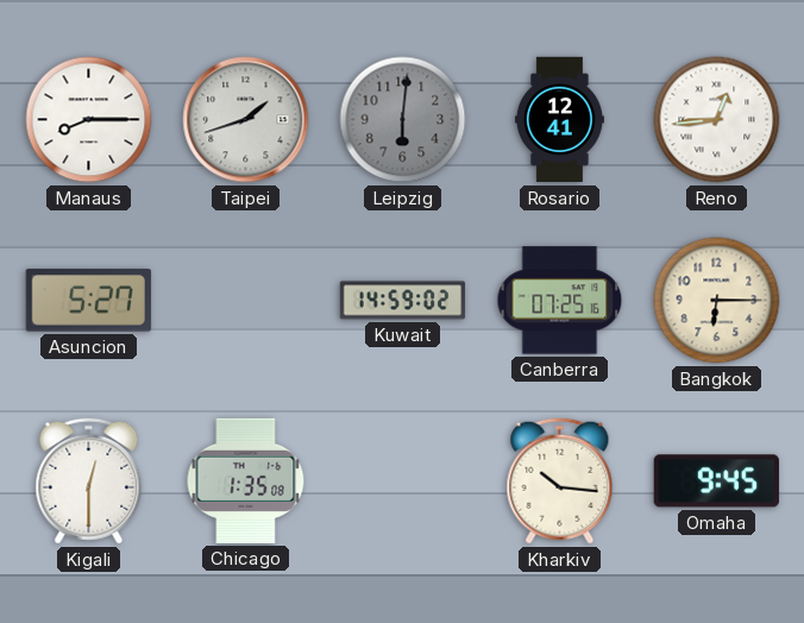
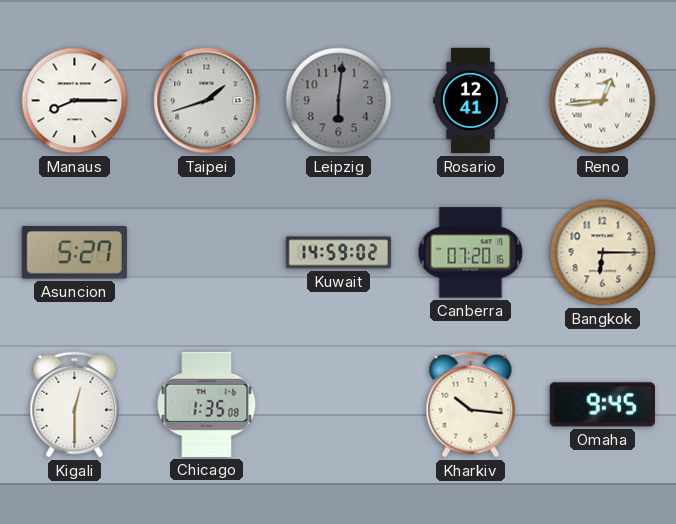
Canberra: 07:25 -> 07:20
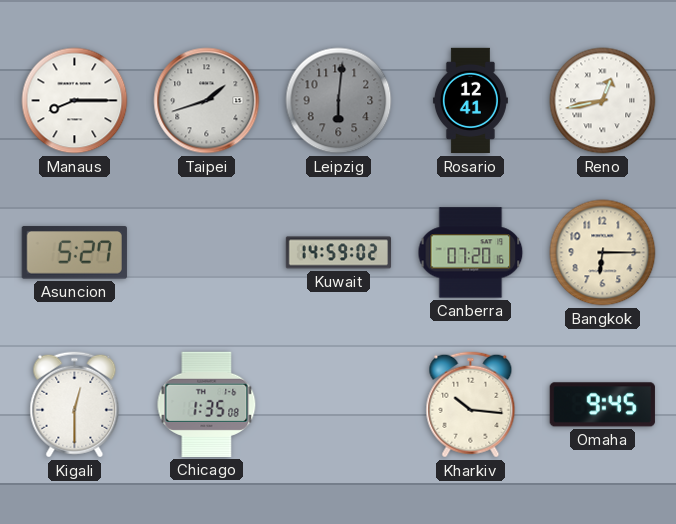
Reno: 12:44 -> 12:43
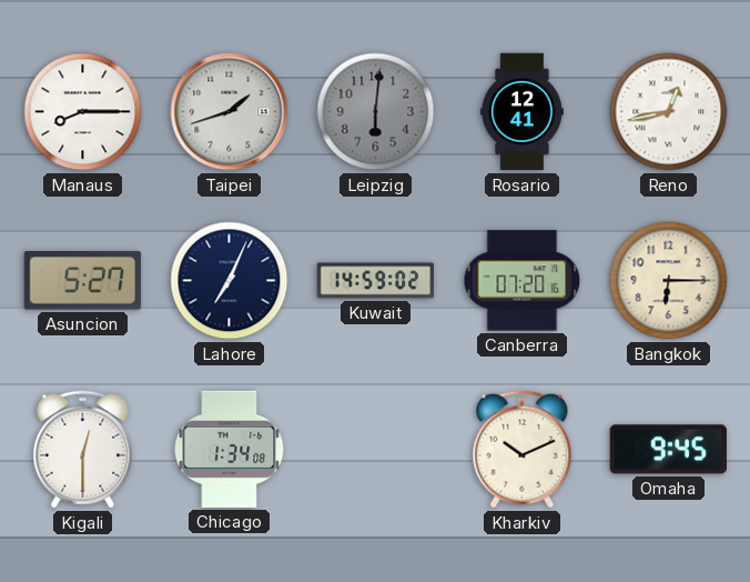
Lahore: none -> 7:04
Chicago: 1:35 -> 1:34
Kharkiv: 10:16 -> 10:11
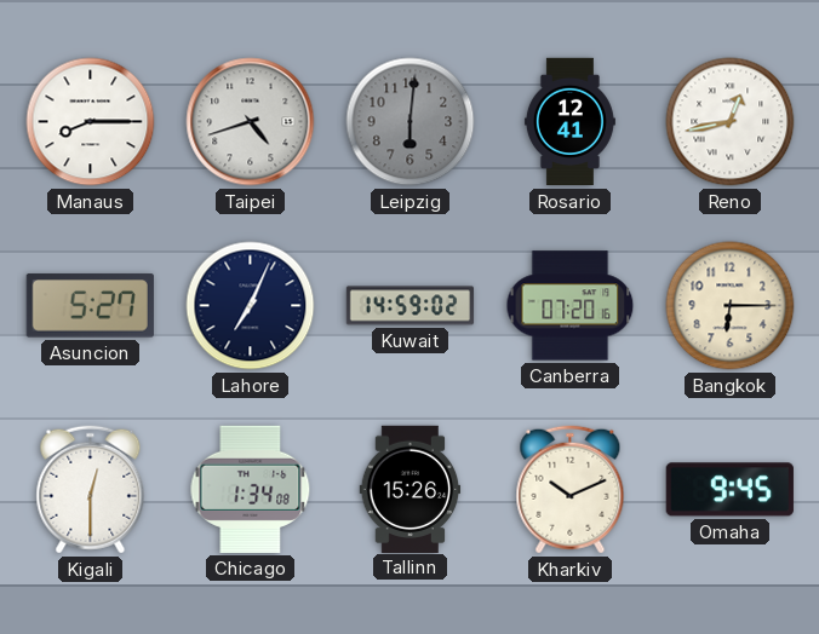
Taipei: 1:42 -> 4:42
Tallinn: none -> 15:26
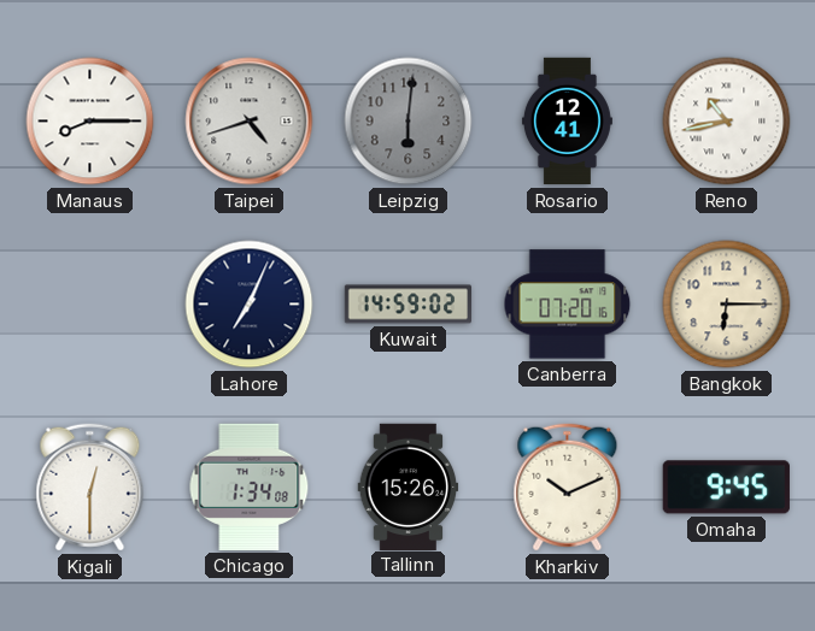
Reno: 12:43 -> 10:43
Asuncion: 5:27 -> none
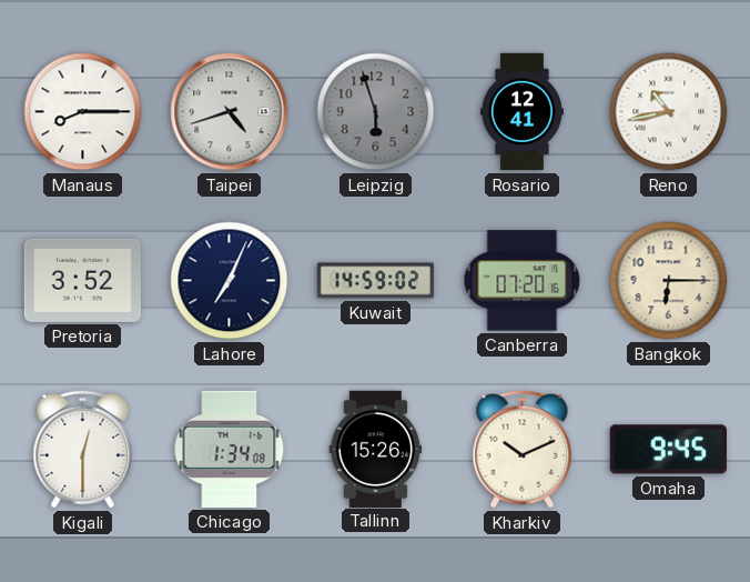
Leipzig: 6:01 -> 5:57
Pretoria: none -> 3:52
